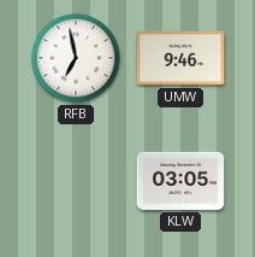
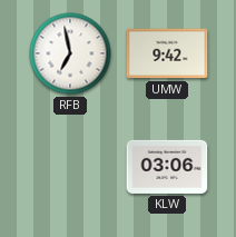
UMW: 9:46 -> 9:42
KLW: 03:05 -> 03:06
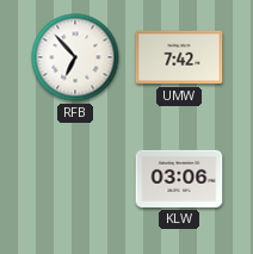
RFB: 6:58 -> 6:53
UMW: 9:42 -> 7:42
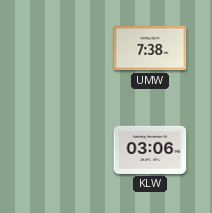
RFB: 6:53 -> none
UMW: 7:42 -> 7:38
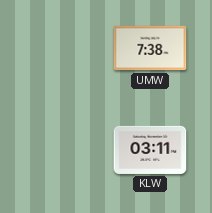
KLW: 03:06 -> 03:11
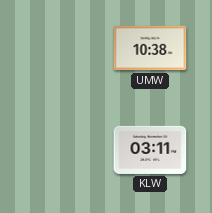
UMW: 7:38 -> 10:38
